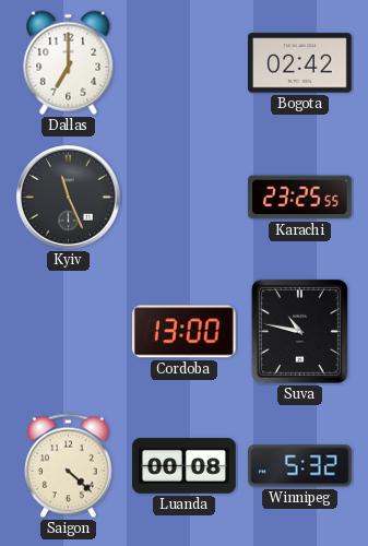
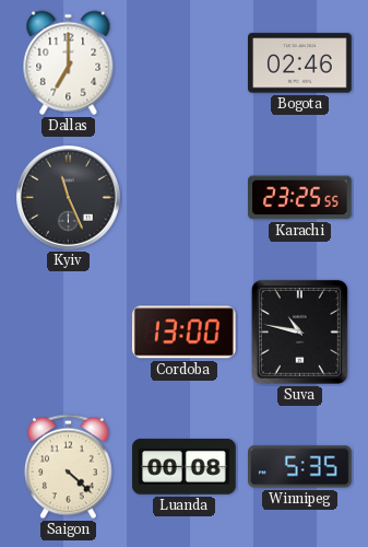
Bogota: 02:42 -> 02:46
Winnipeg: 5:32 -> 5:35
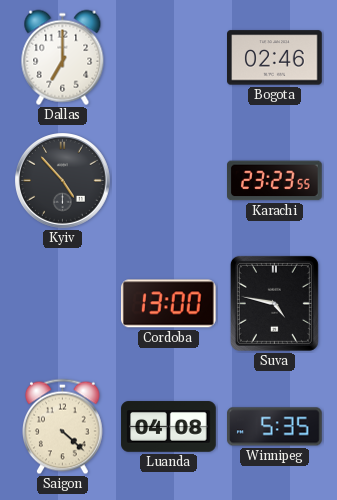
Kyiv: 11:26 -> 4:53
Karachi: 23:25 -> 23:23
Suva: 10:47 -> 4:47
Luanda: 00:08 -> 04:08
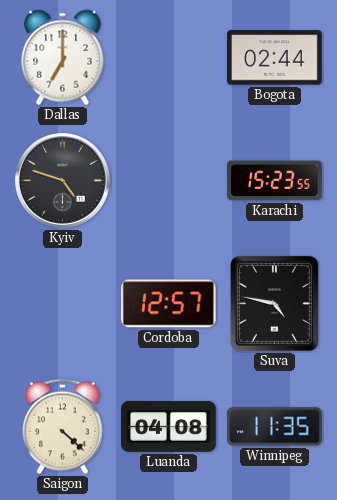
Bogota: 02:46 -> 02:44
Kyiv: 4:53 -> 4:48
Karachi: 23:23 -> 15:23
Cordoba: 13:00 -> 12:57
Winnipeg: 5:35 -> 11:35
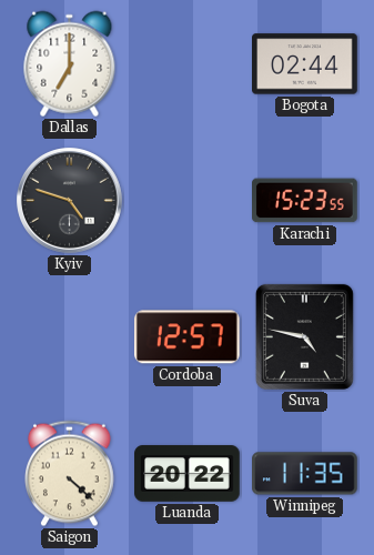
Luanda: 04:08 -> 20:22
